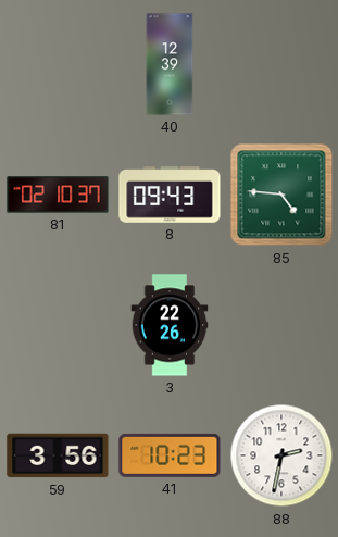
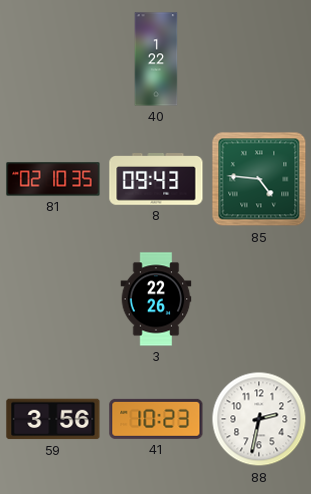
40: 12:39 -> 1:22
81: 02:10:37 -> 02:10:35
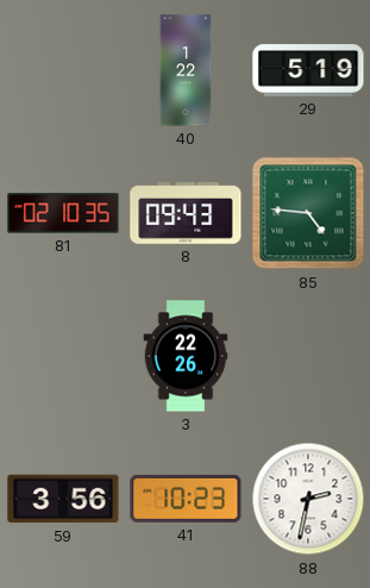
29: none -> 5:19
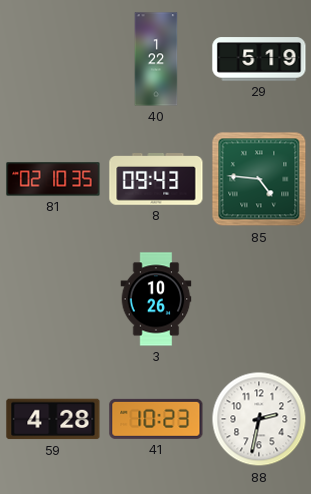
3: 22:26 -> 10:26
59: 3:56 -> 4:28
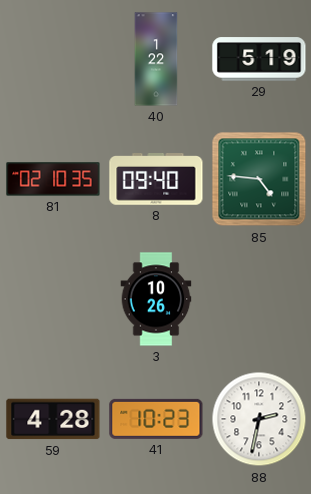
8: 09:43 -> 09:40
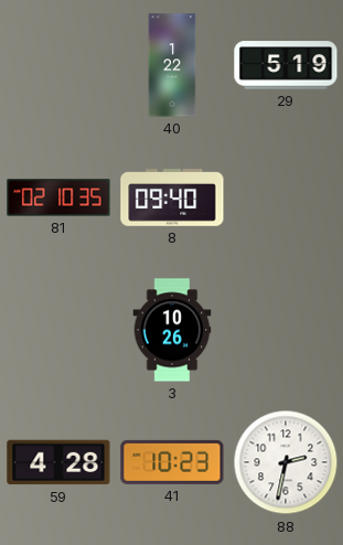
85: 4:46 -> none
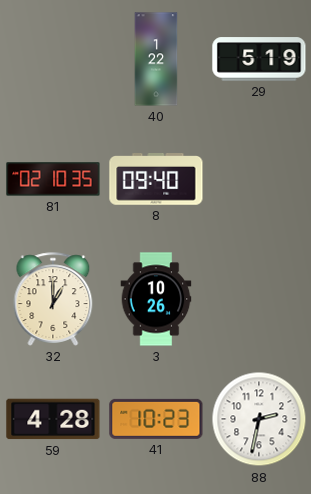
32: none -> 1:00
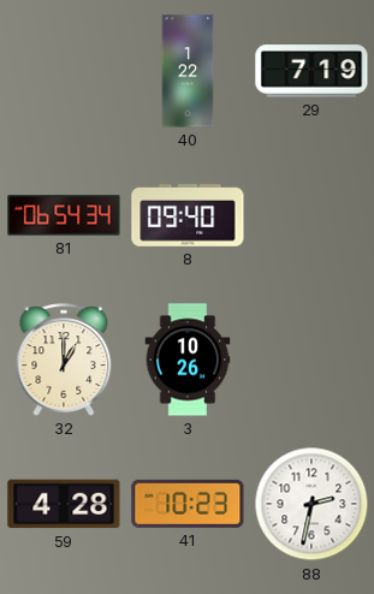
29: 5:19 -> 7:19
81: 02:10 -> 06:54
